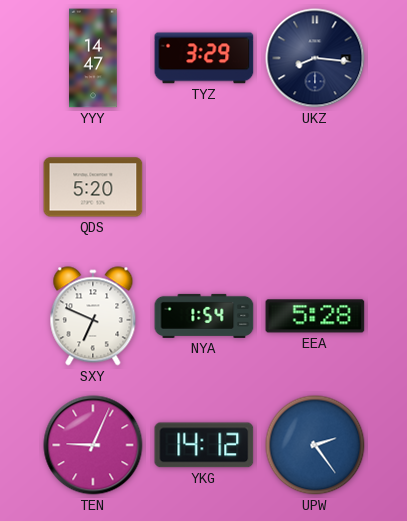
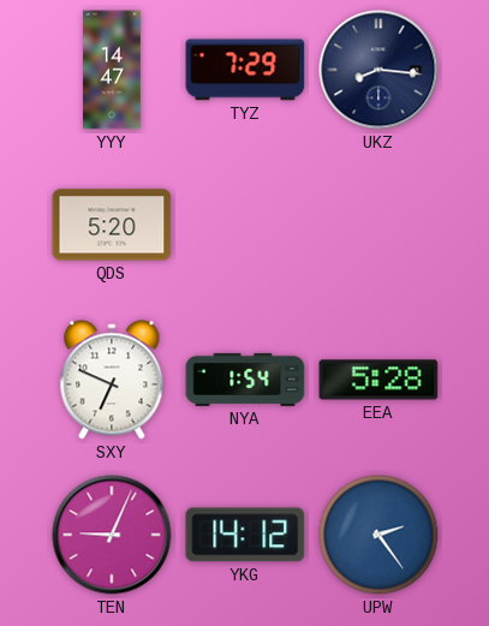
TYZ: 3:29 -> 7:29
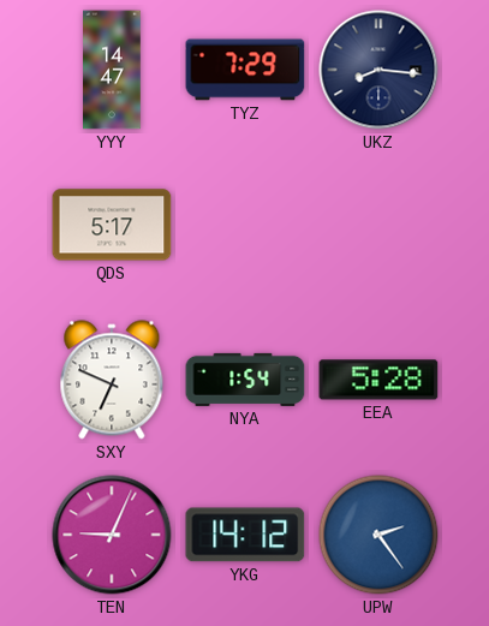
QDS: 5:20 -> 5:17
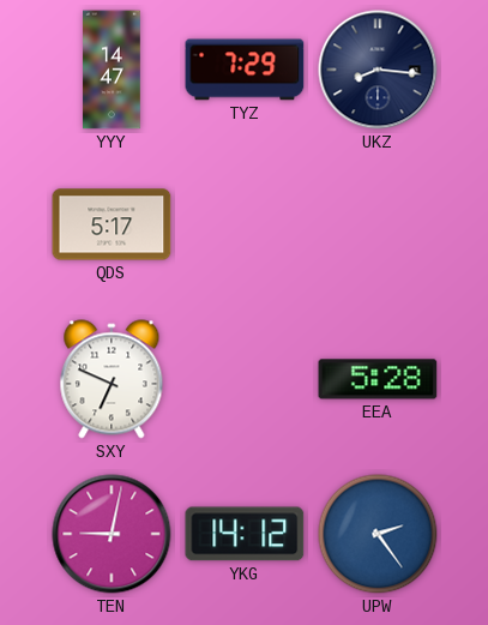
NYA: 1:54 -> none
TEN: 9:04 -> 9:02
